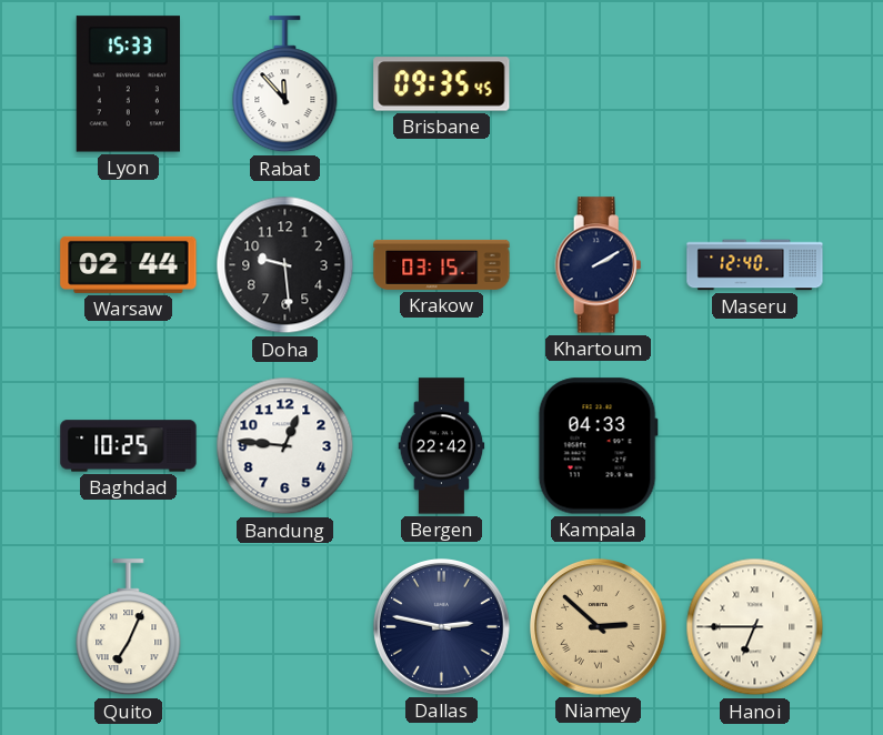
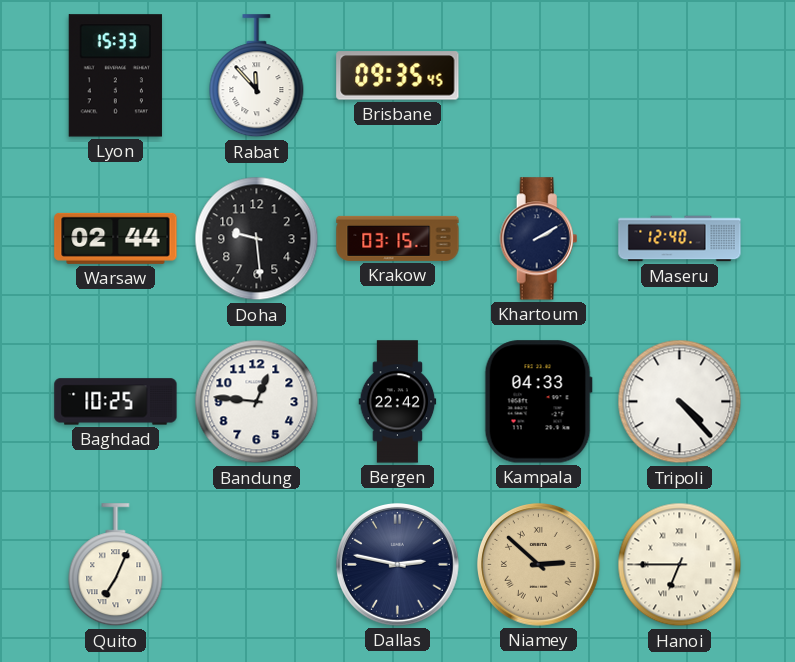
Tripoli: none -> 4:23
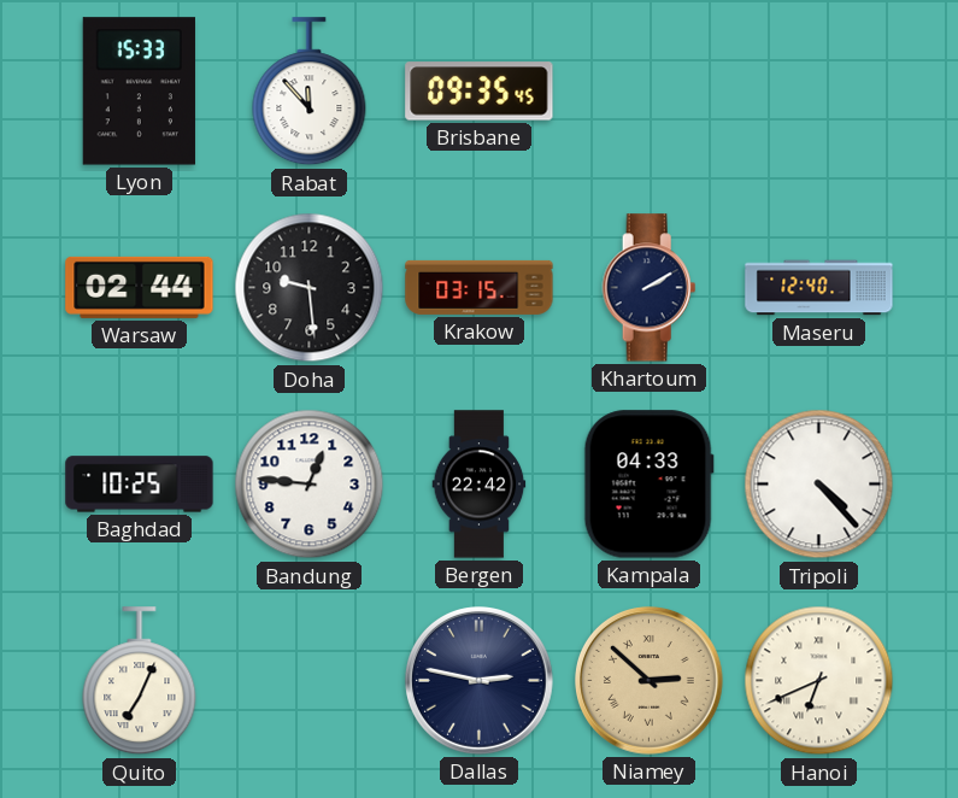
Hanoi: 6:45 -> 6:41
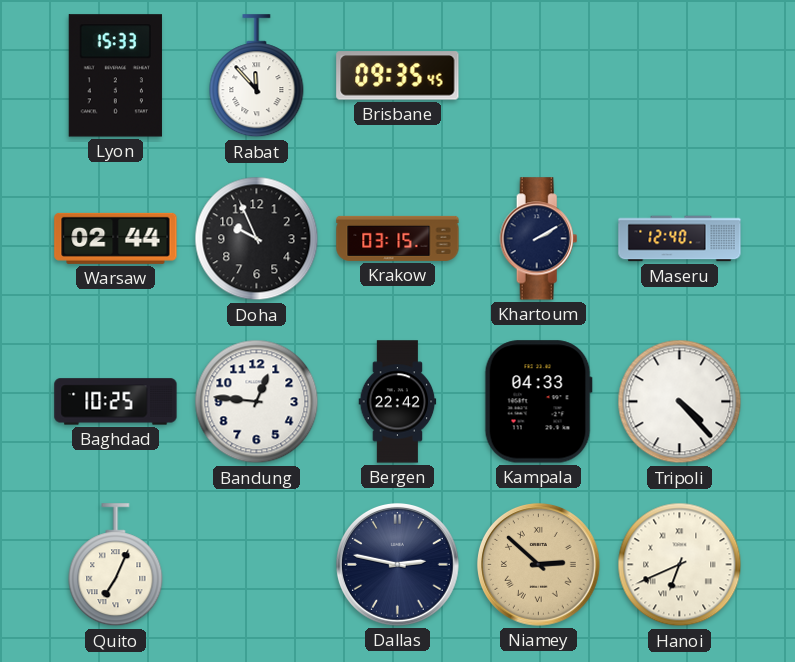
Doha: 9:29 -> 9:56
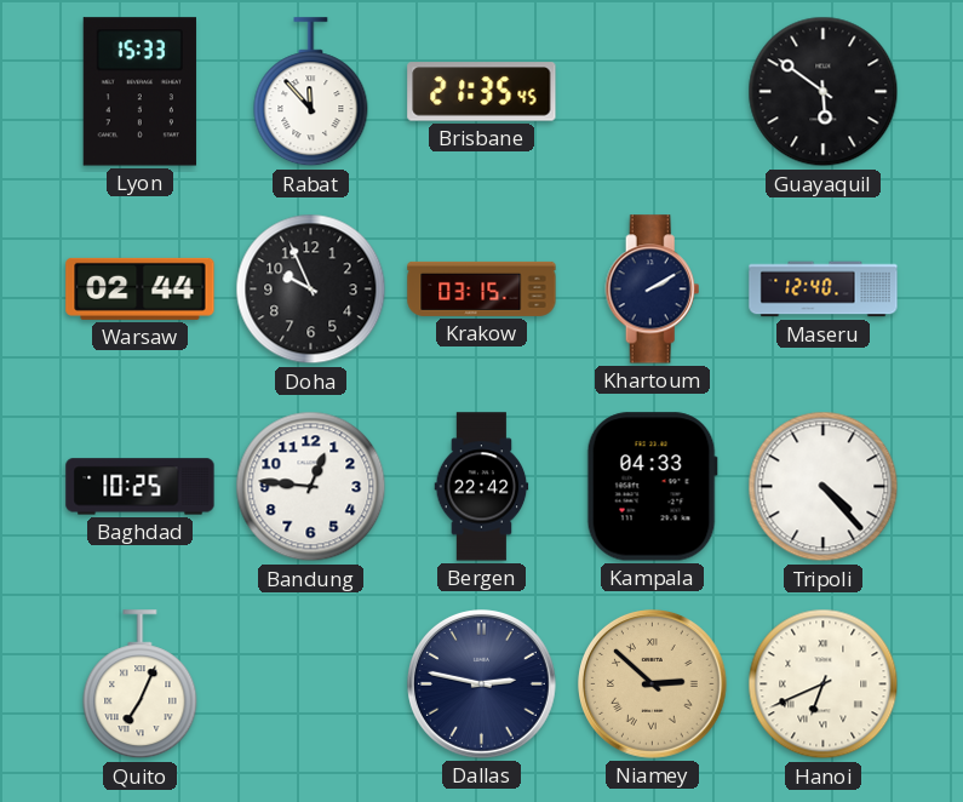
Brisbane: 09:35 -> 21:35
Guayaquil: none -> 5:51
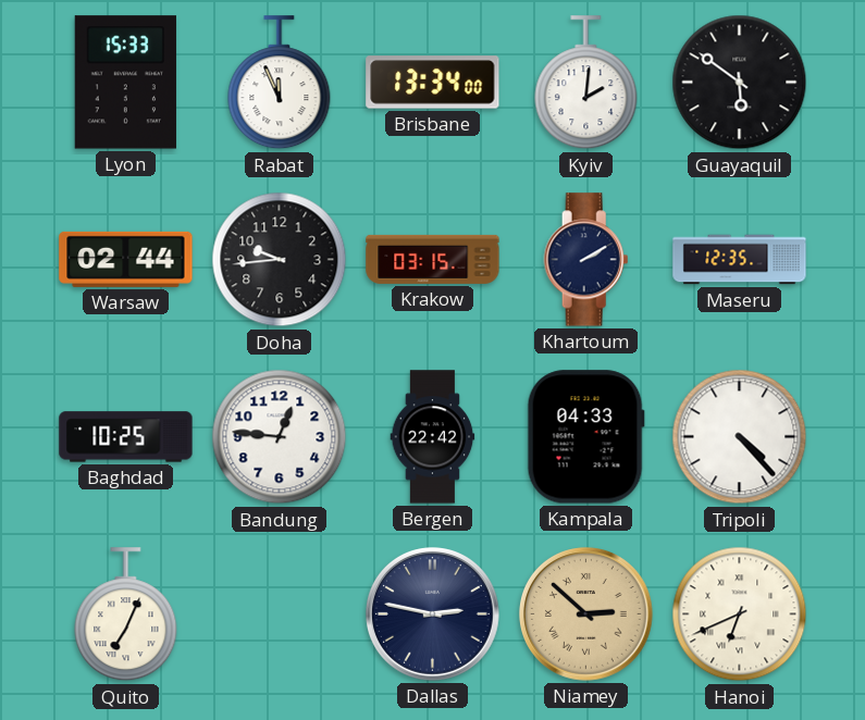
Rabat: 11:53 -> 11:56
Brisbane: 21:35 -> 13:34
Kyiv: none -> 2:01
Doha: 9:56 -> 9:44
Maseru: 12:40 -> 12:35
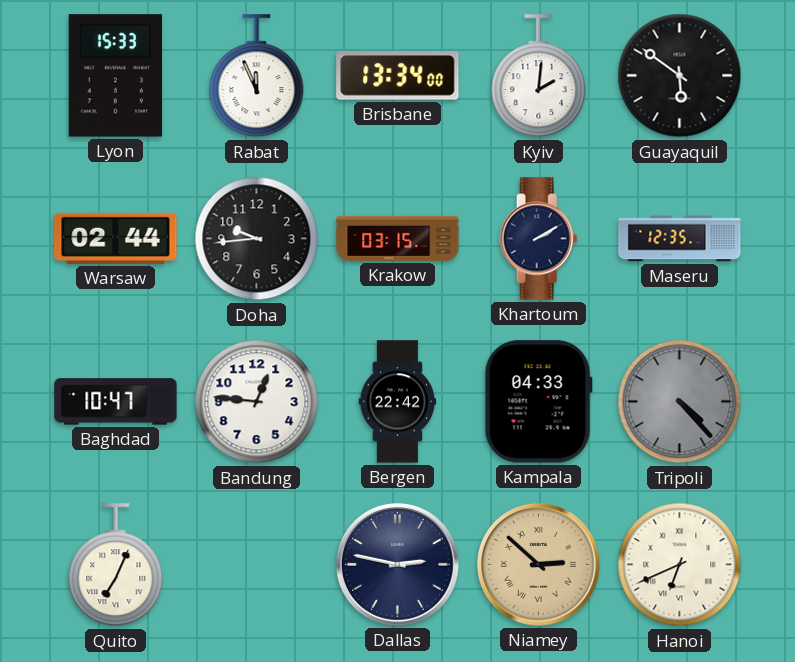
Baghdad: 10:25 -> 10:47
Tripoli dial: white -> grey
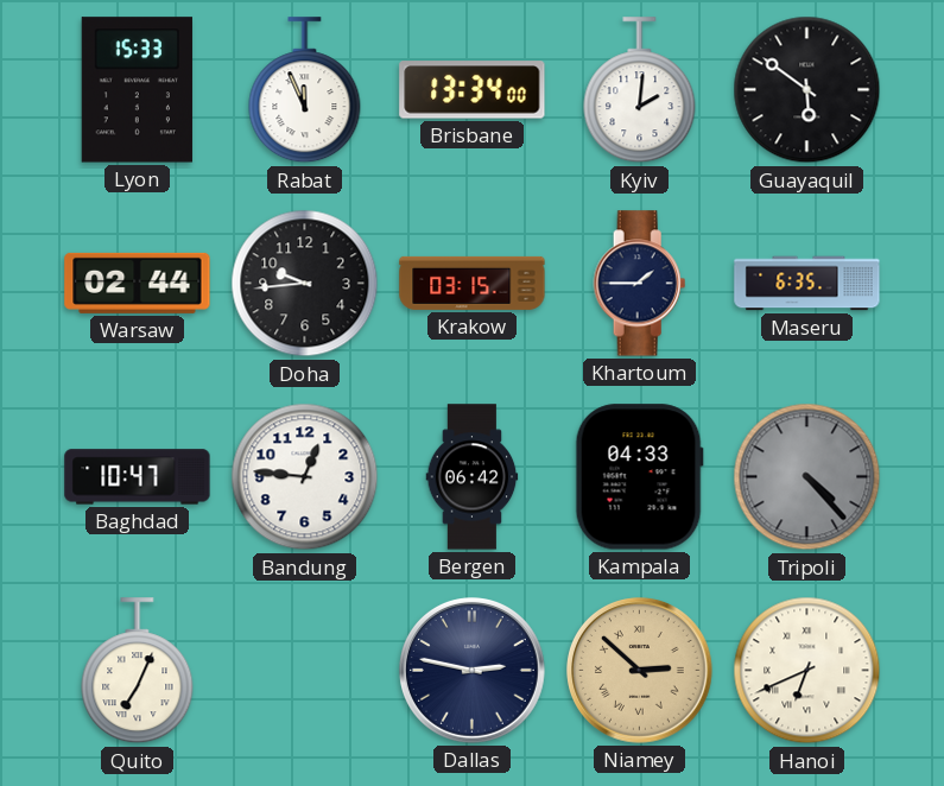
Khartoum: 2:10 -> 1:45
Maseru: 12:35 -> 6:35
Bergen: 22:42 -> 06:42
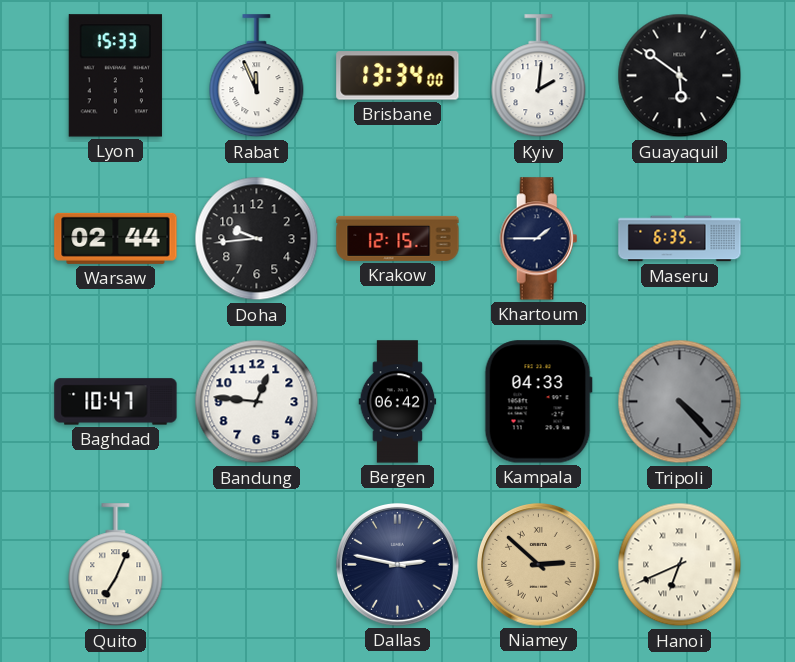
Krakow: 03:15 -> 12:15
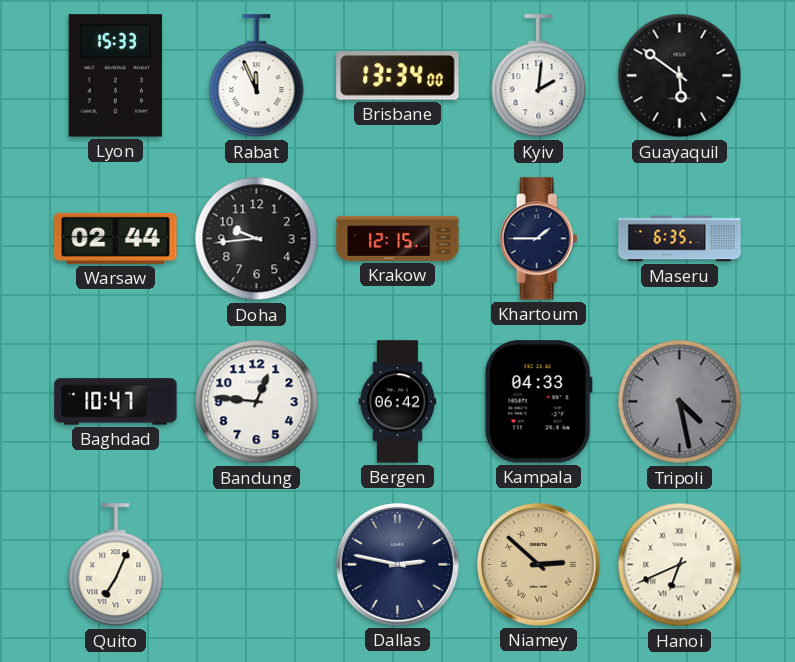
Tripoli: 4:23 -> 4:28
